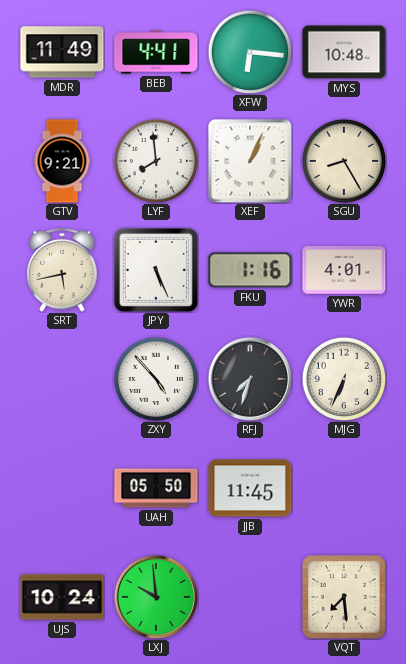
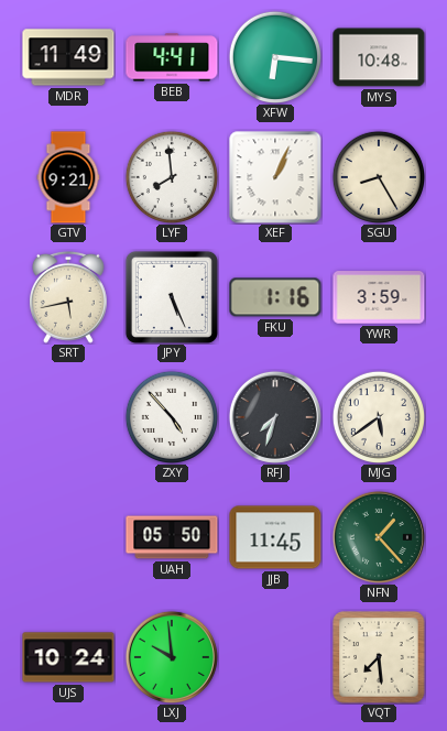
YWR: 4:01 -> 3:59
MJG: 6:34 -> 5:39
NFN: none -> 1:23
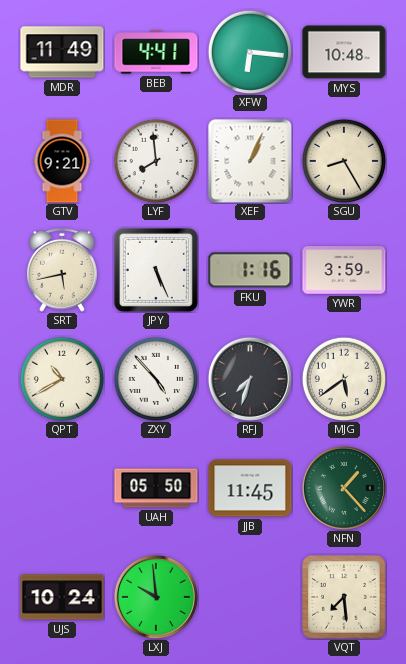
QPT: none -> 10:40
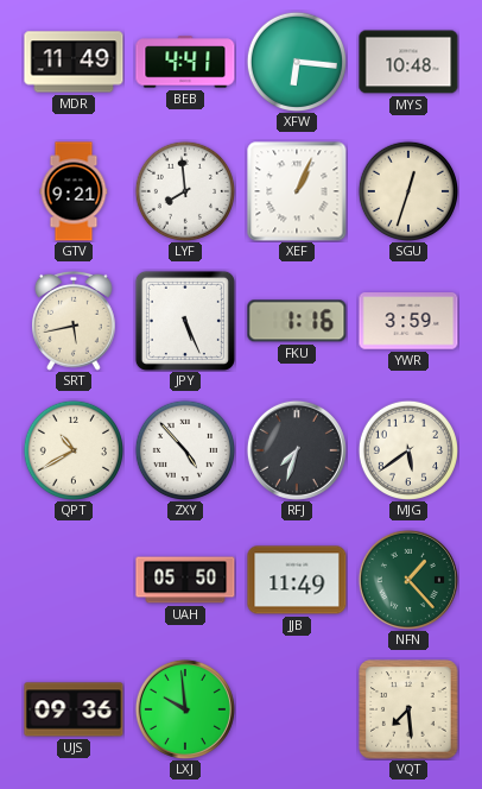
SGU: 8:25 -> 12:33
JJB: 11:45 -> 11:49
UJS: 10:24 -> 09:36
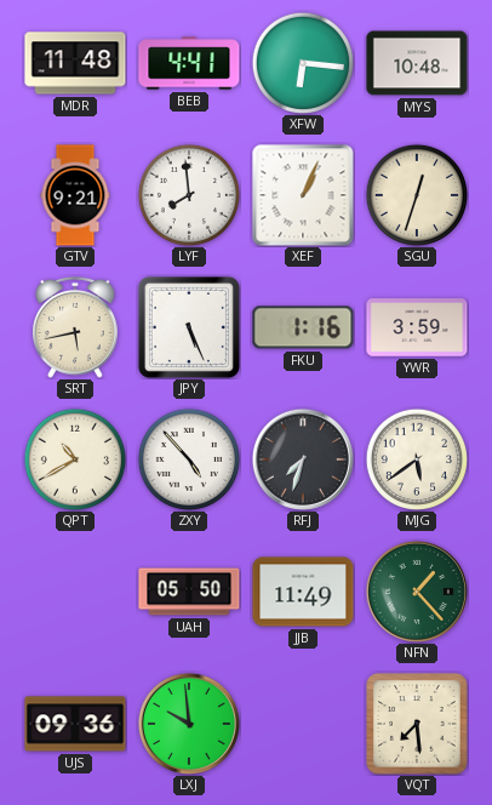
MDR: 11:49 -> 11:48
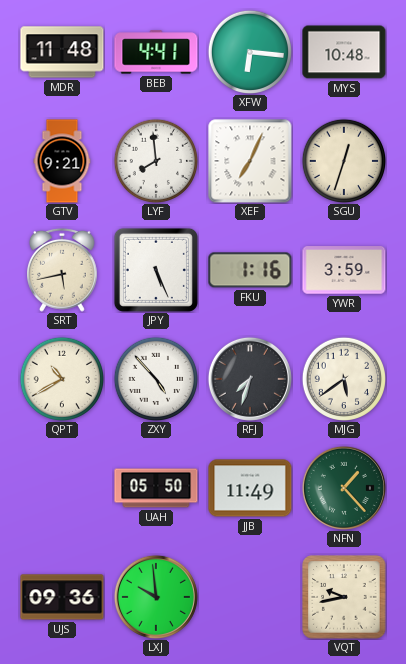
XEF: 1:04 -> 7:04
VQT: 7:29 -> 9:43
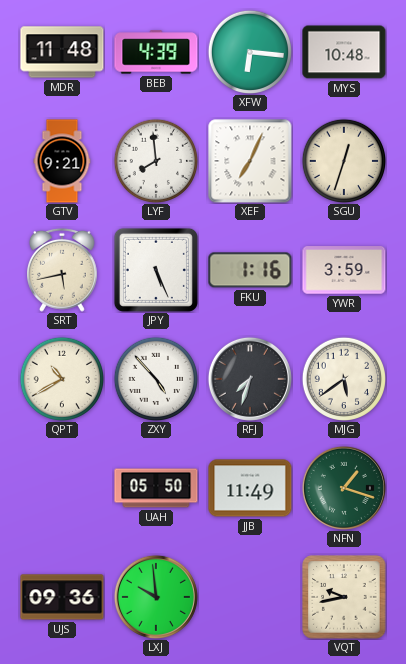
BEB: 4:41 -> 4:39
NFN: 1:23 -> 1:18
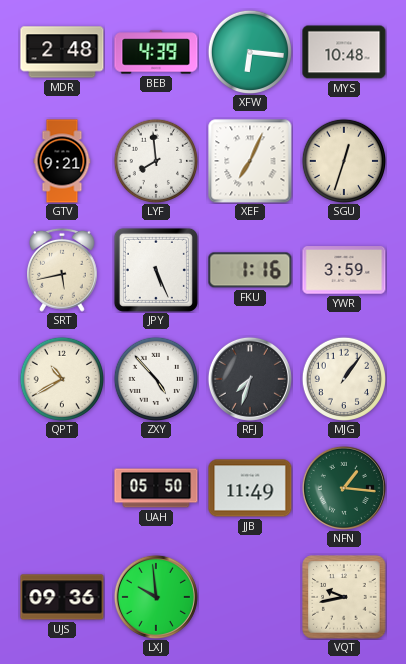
MDR: 11:48 -> 2:48
MJG: 5:39 -> 1:06
NFN: 1:18 -> 1:16
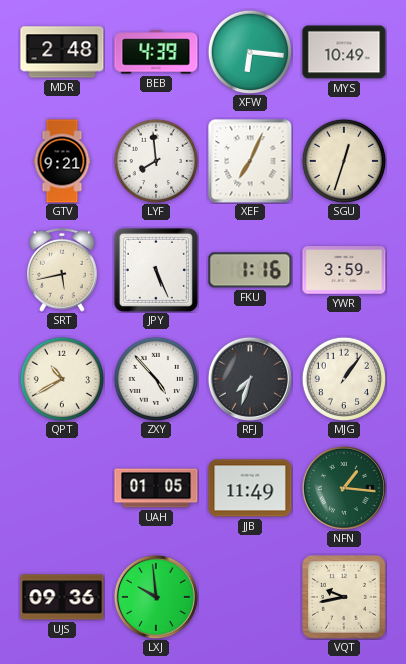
MYS: 10:48 -> 10:49
UAH: 05:50 -> 01:05
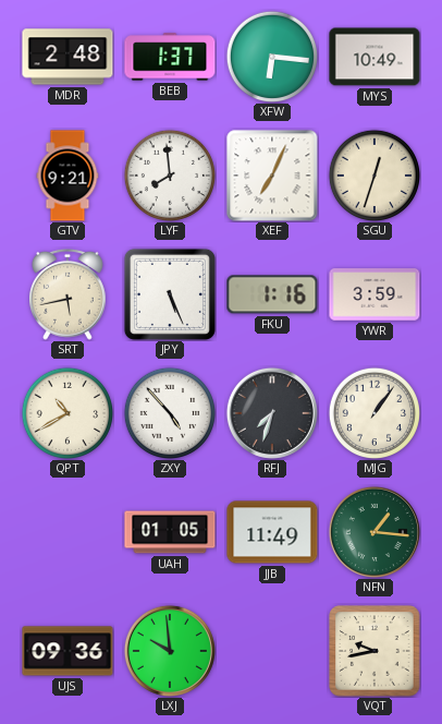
BEB: 4:39 -> 1:37
